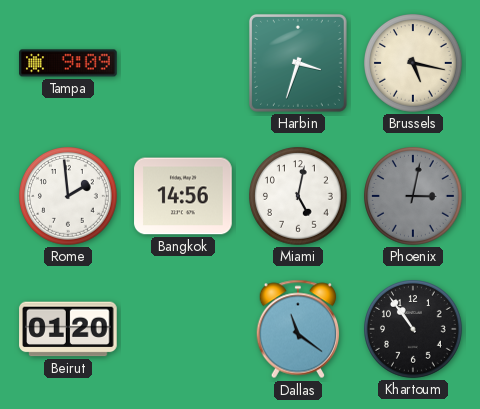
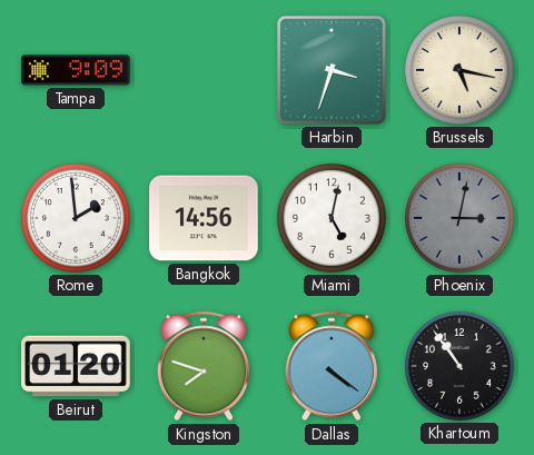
Kingston: none -> 7:48
Dallas: 11:21 -> 4:21
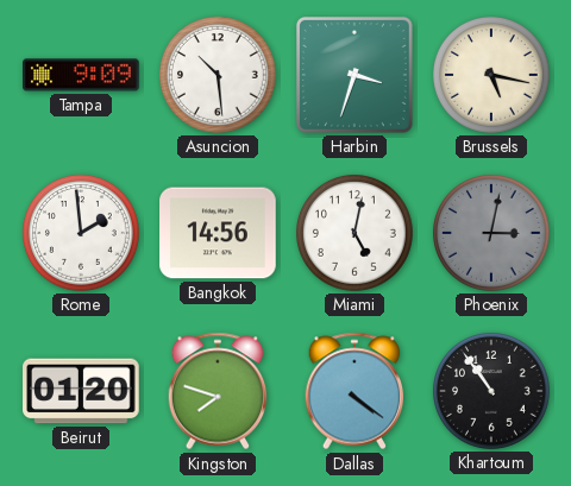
Asuncion: none -> 10:29
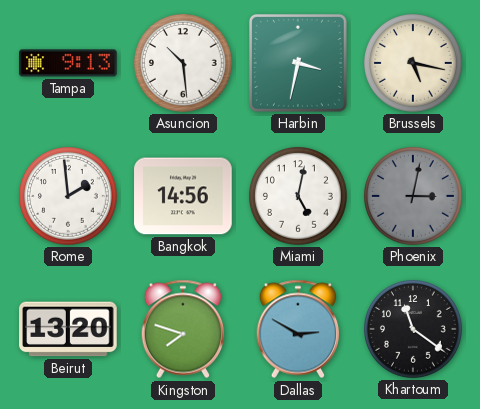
Tampa: 9:09 -> 9:13
Harbin: 3:33 -> 3:32
Beirut: 01:20 -> 13:20
Dallas: 4:21 -> 2:50
Khartoum: 10:54 -> 11:21
